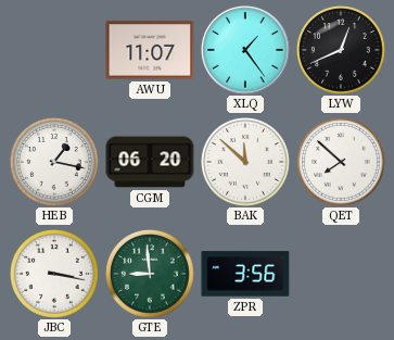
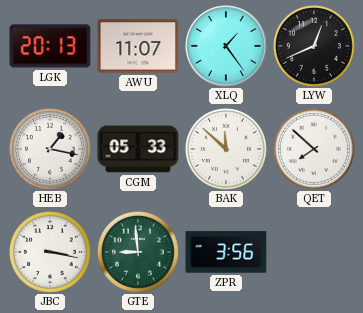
LGK: none -> 20:13
CGM: 06:20 -> 05:33
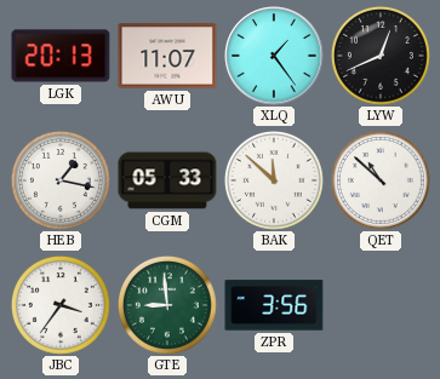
QET: 7:52 -> 10:52
JBC: 3:17 -> 3:36
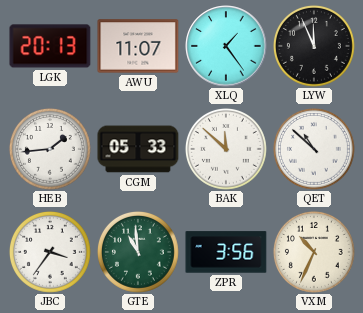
LYW: 12:41 -> 11:56
HEB: 1:17 -> 1:44
GTE: 8:59 -> 10:59
VXM: none -> 10:34
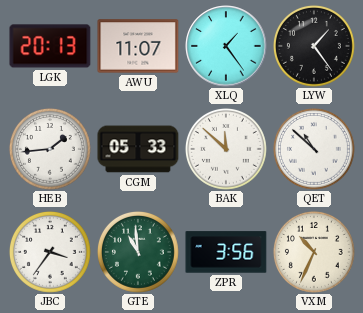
LYW: 11:56 -> 1:24
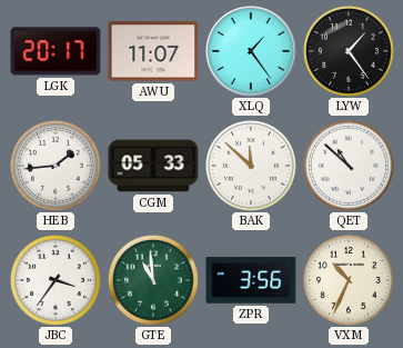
LGK: 20:13 -> 20:17
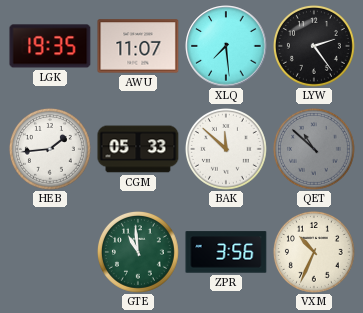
LGK: 20:17 -> 19:35
XLQ: 1:24 -> 7:29
LYW: 1:24 -> 2:24
QET dial: white -> grey
JBC: 3:36 -> none
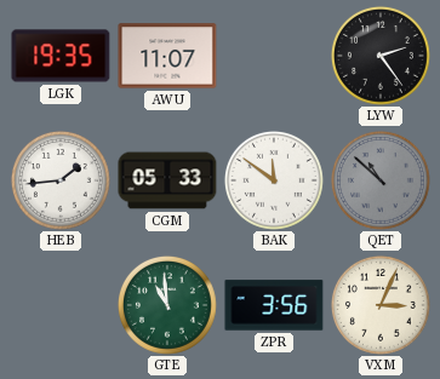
XLQ: 7:29 -> none
BAK: 11:52 -> 11:51
VXM: 10:34 -> 3:04
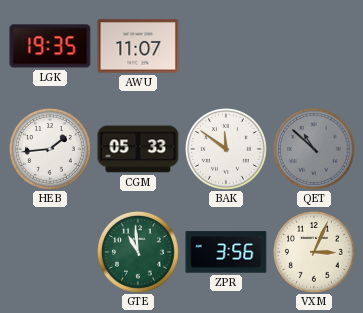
LYW: 2:24 -> none
